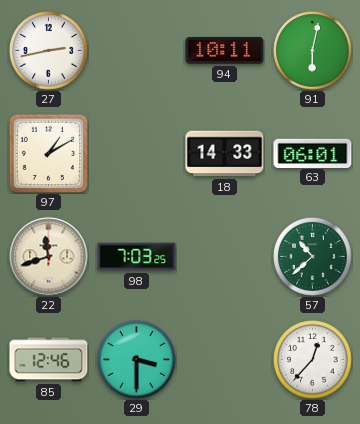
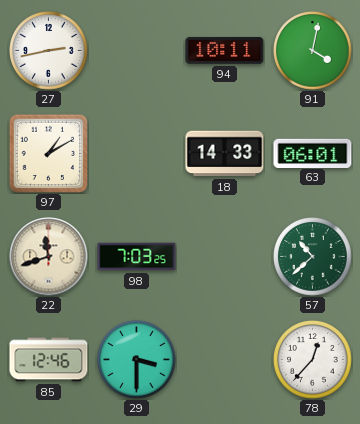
91: 6:02 -> 4:02
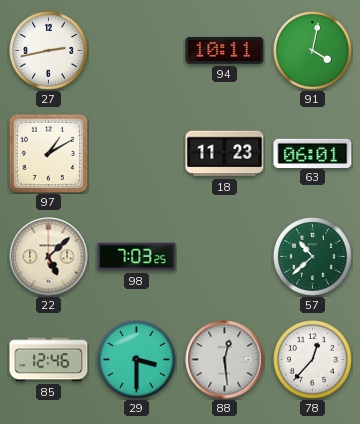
18: 14:33 -> 11:23
22: 11:42 -> 5:08
88: none -> 12:29
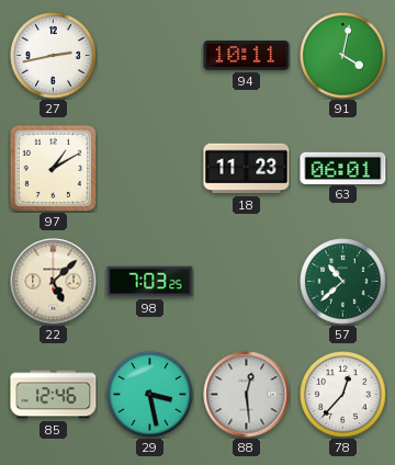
29: 3:30 -> 3:28
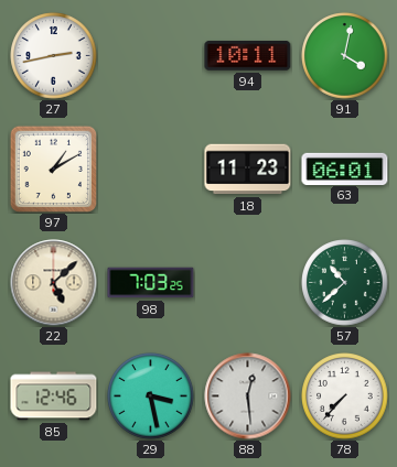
78: 12:37 -> 7:37
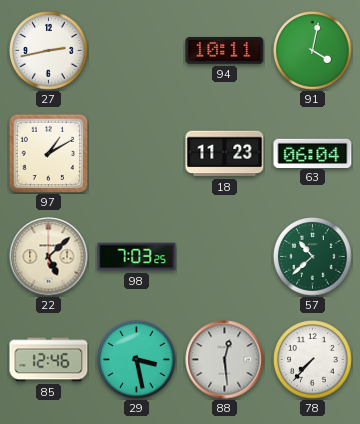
63: 06:01 -> 06:04
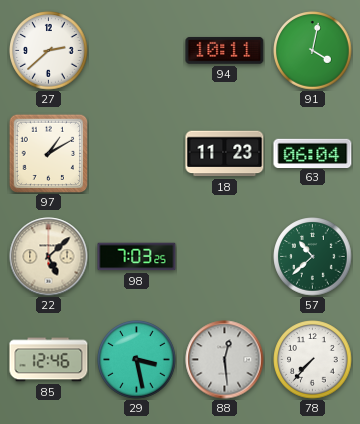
27: 2:43 -> 2:38
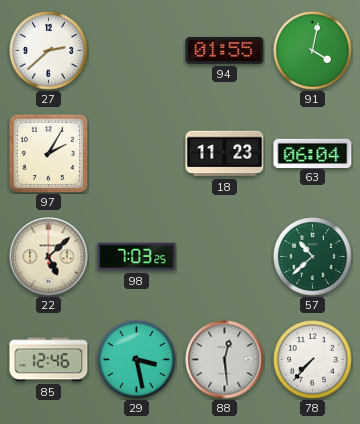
94: 10:11 -> 01:55
97: 1:10 -> 2:05
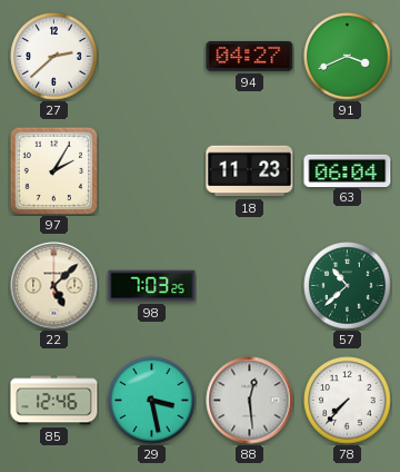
94: 01:55 -> 04:27
91: 4:02 -> 3:41
